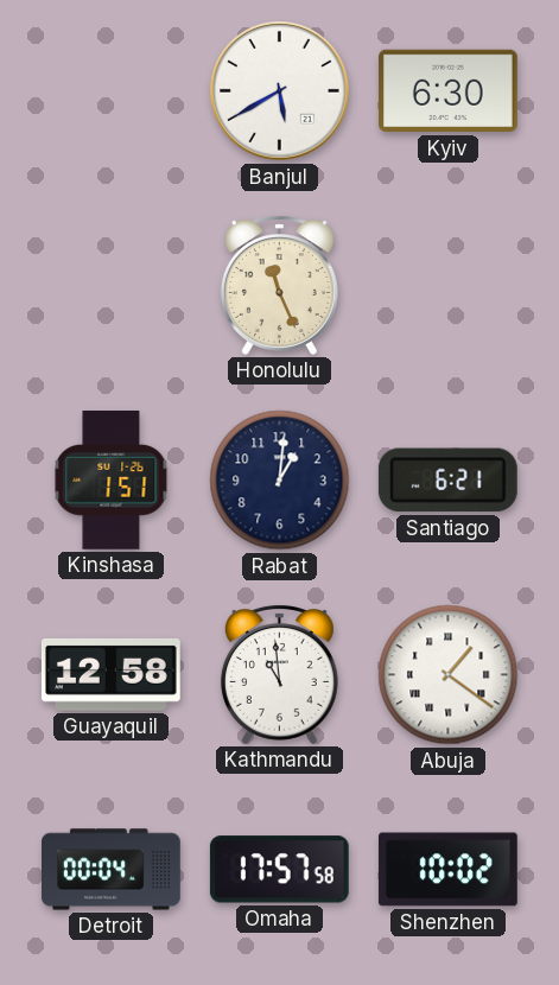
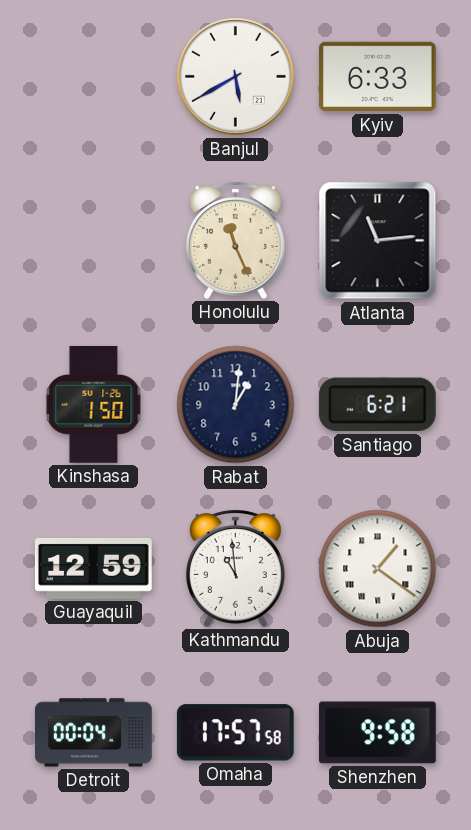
Kyiv: 6:30 -> 6:33
Atlanta: none -> 11:14
Kinshasa: 1:51 -> 1:50
Guayaquil: 12:58 -> 12:59
Shenzhen: 10:02 -> 9:58
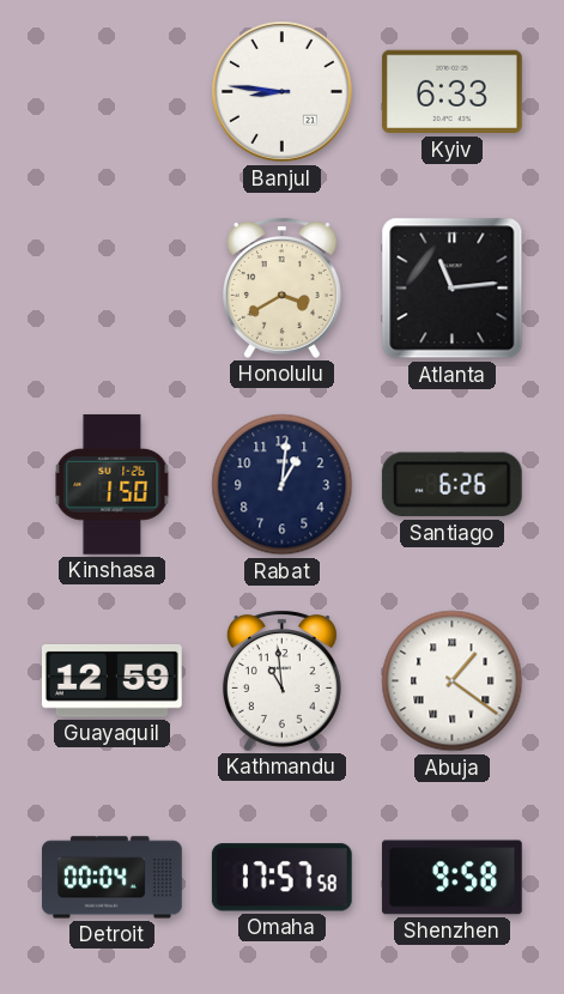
Banjul: 5:40 -> 8:46
Honolulu: 11:26 -> 3:40
Santiago: 6:21 -> 6:26
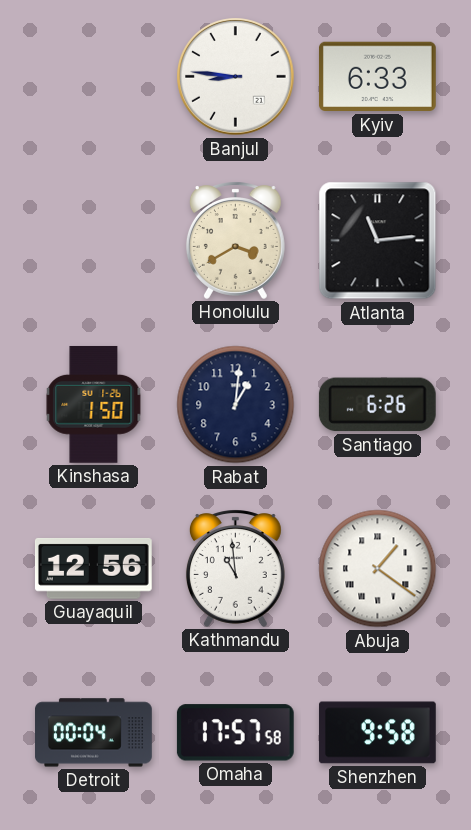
Guayaquil: 12:59 -> 12:56
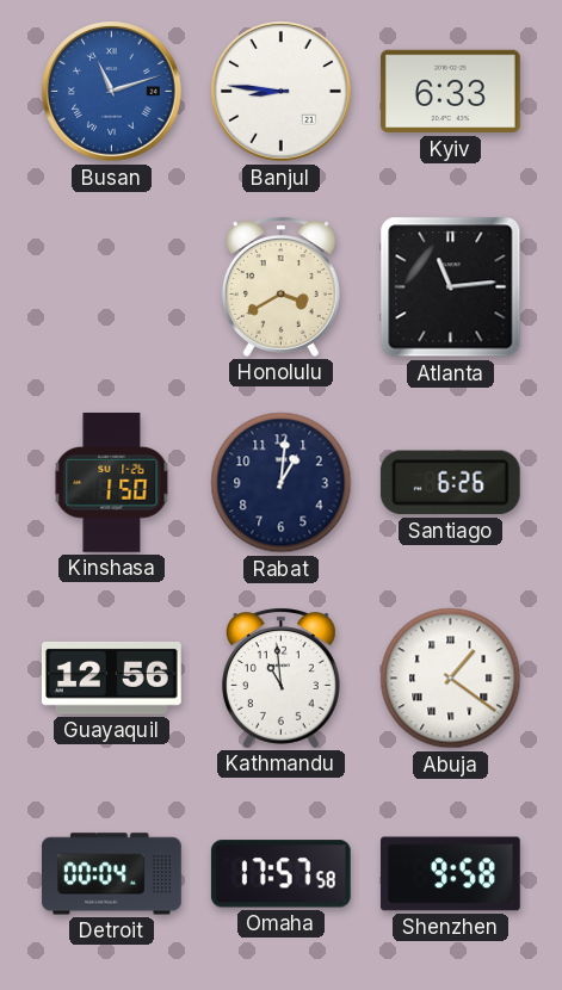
Busan: none -> 11:12
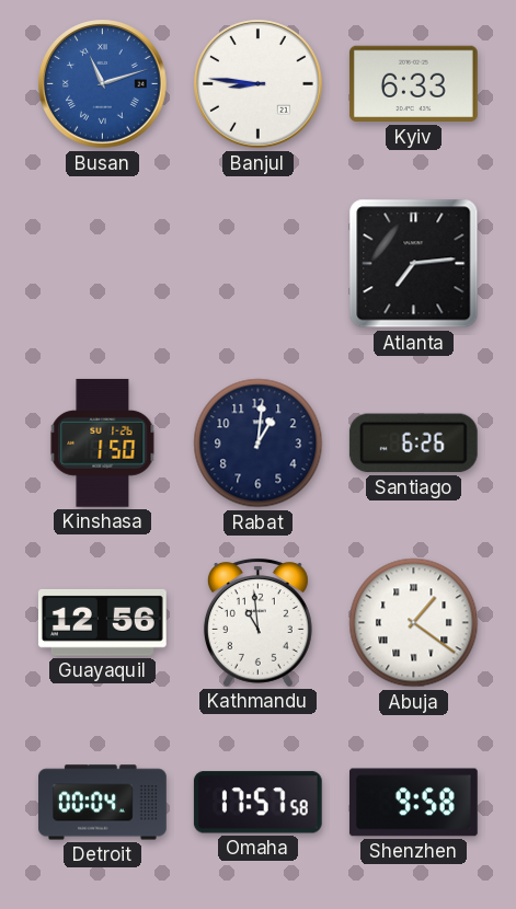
Honolulu: 3:40 -> none
Atlanta: 11:14 -> 7:14
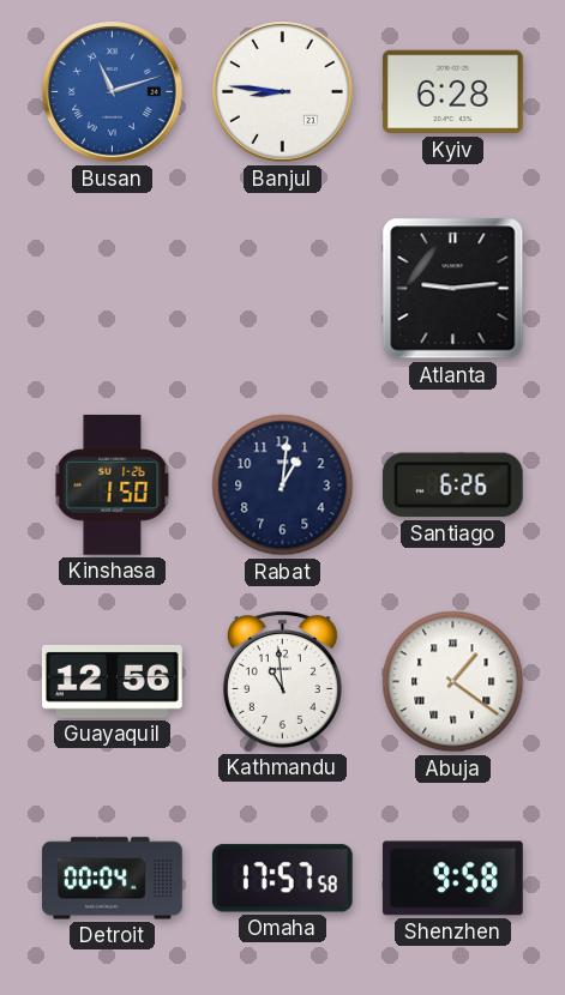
Kyiv: 6:33 -> 6:28
Atlanta: 7:14 -> 9:14
